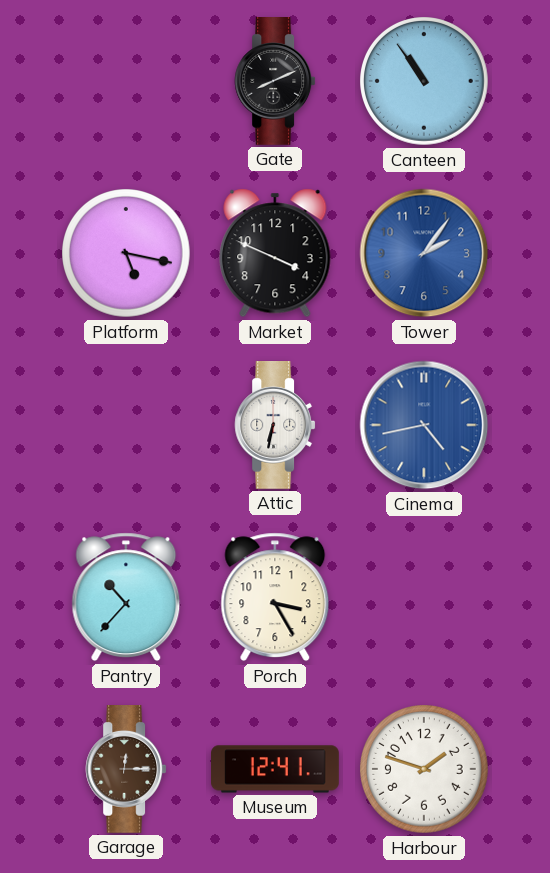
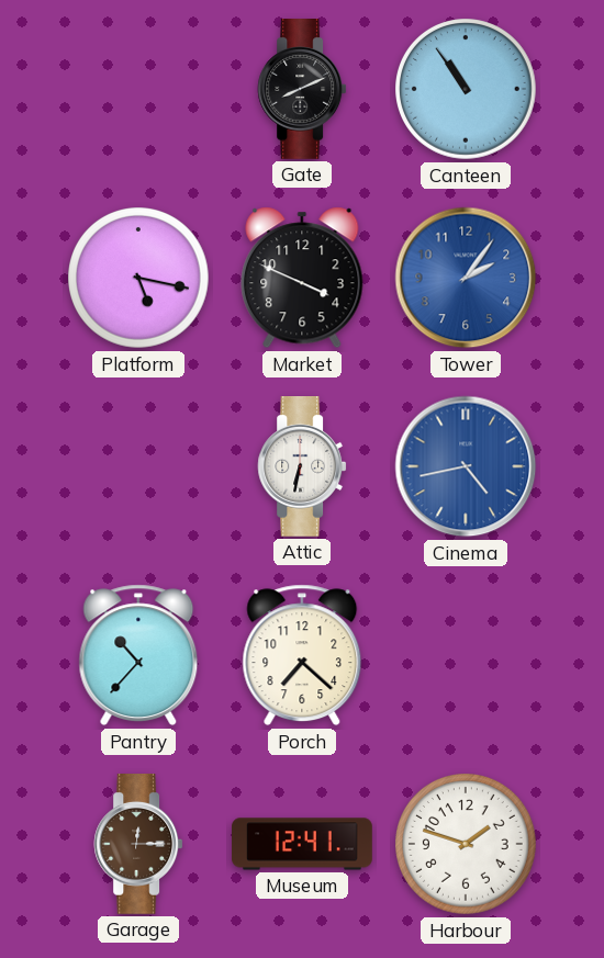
Porch: 3:25 -> 7:22
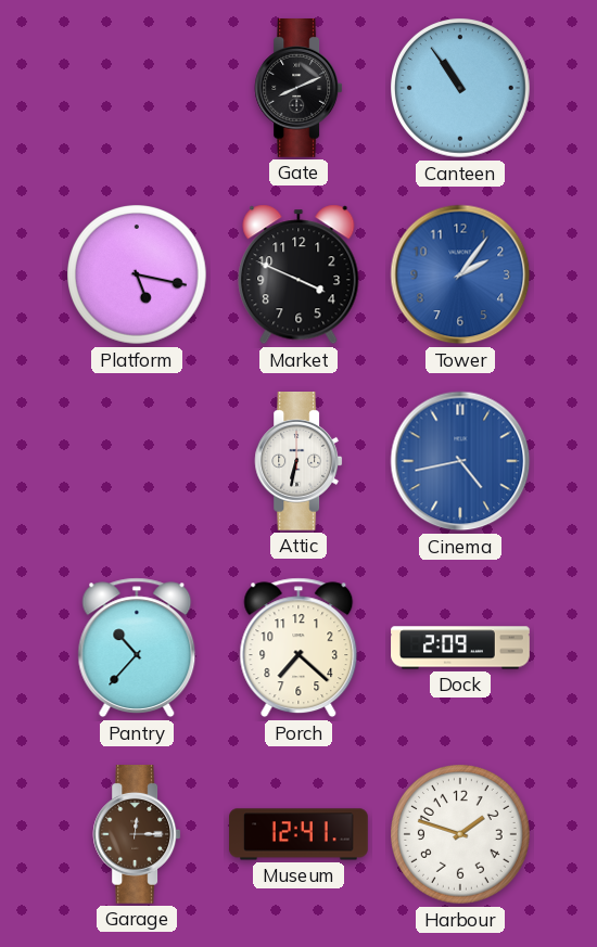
Dock: none -> 2:09
